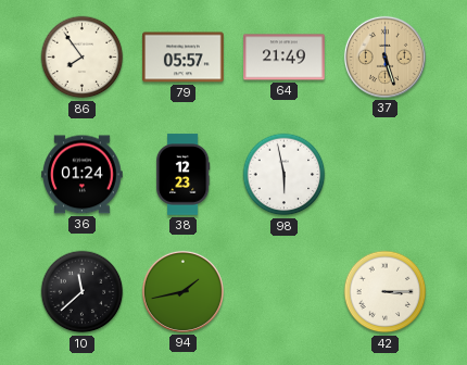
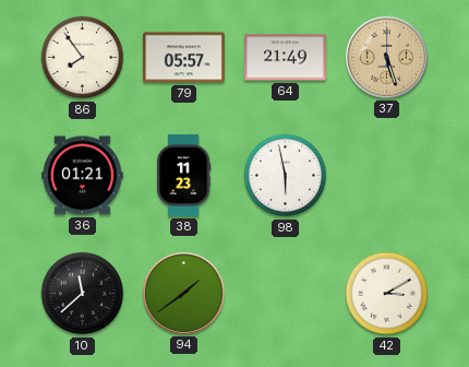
36: 01:24 -> 01:21
38: 12:23 -> 11:23
94: 1:43 -> 1:39
42: 3:15 -> 3:10
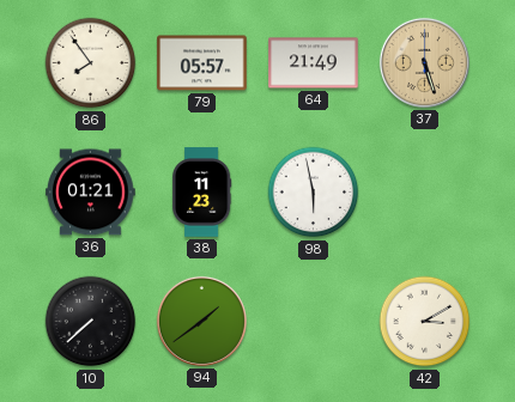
10: 11:38 -> 7:38
